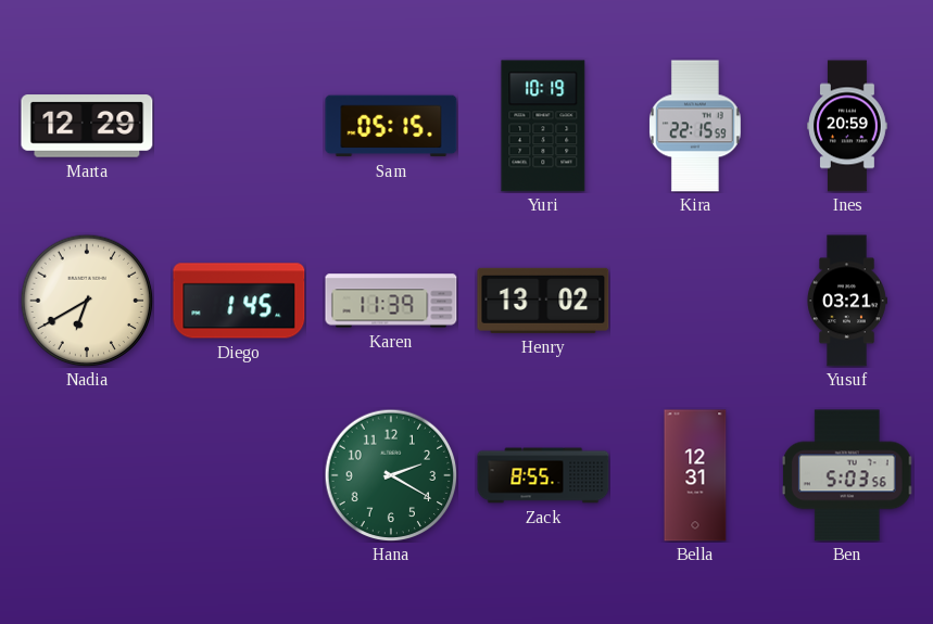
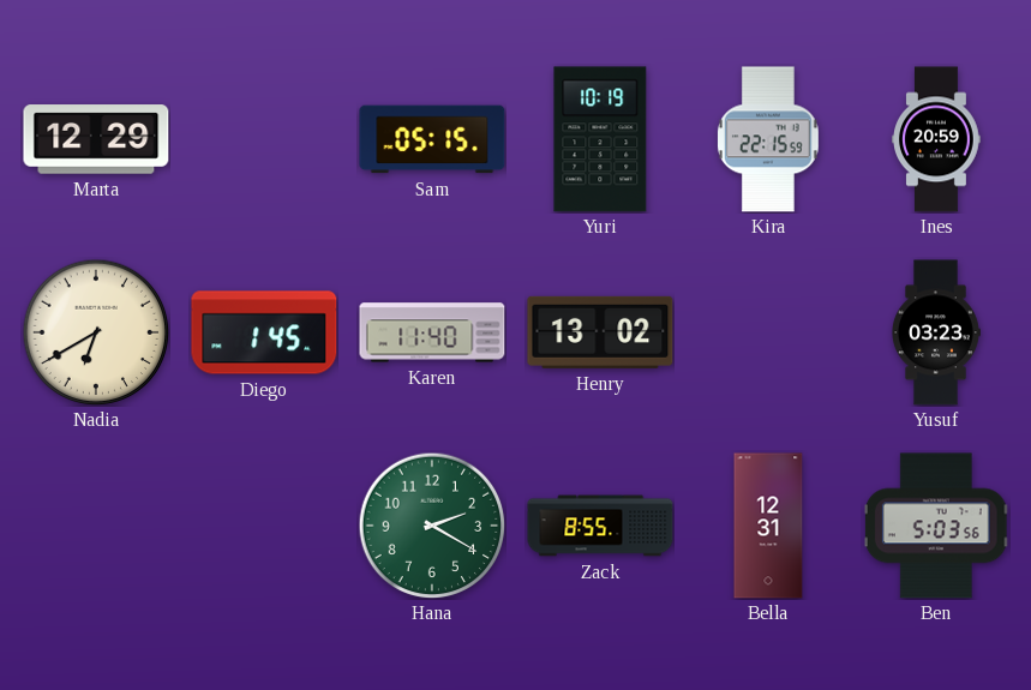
Karen: 11:39 -> 11:40
Yusuf: 03:21 -> 03:23
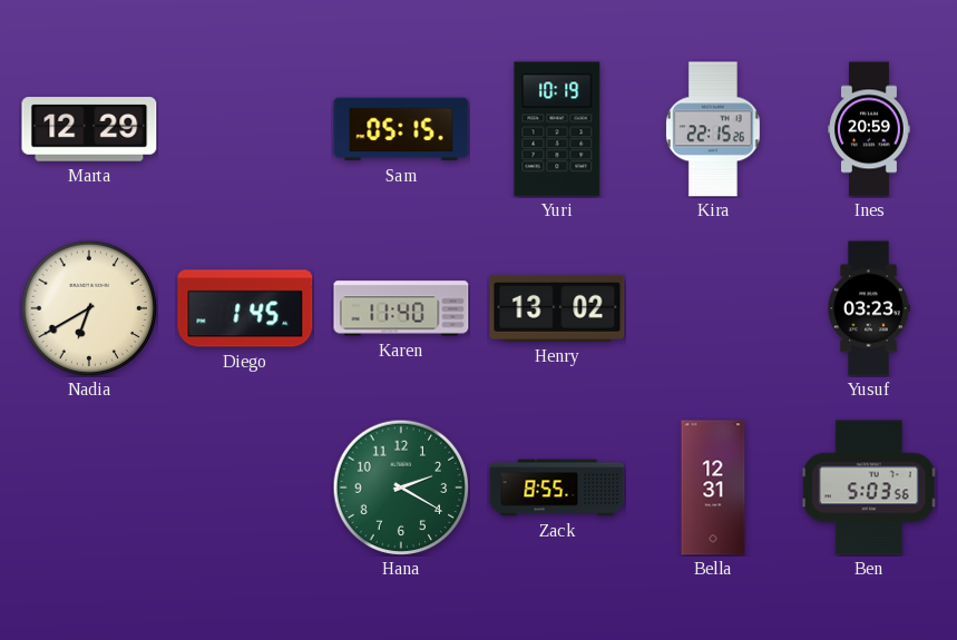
Kira: 22:15:59 -> 22:15:26
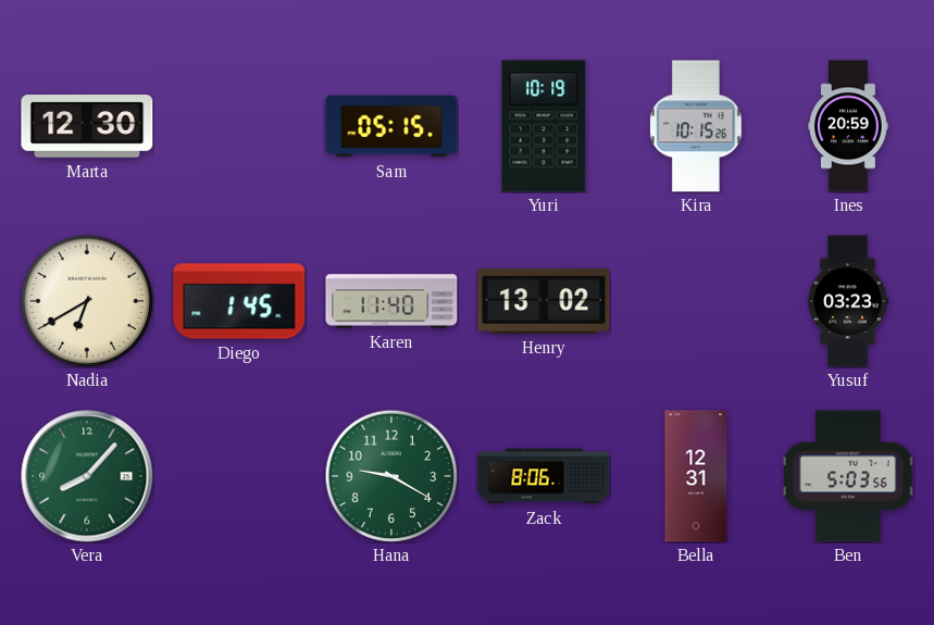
Marta: 12:29 -> 12:30
Kira: 22:15 -> 10:15
Vera: none -> 8:07
Hana: 2:20 -> 9:20
Zack: 8:55 -> 8:06
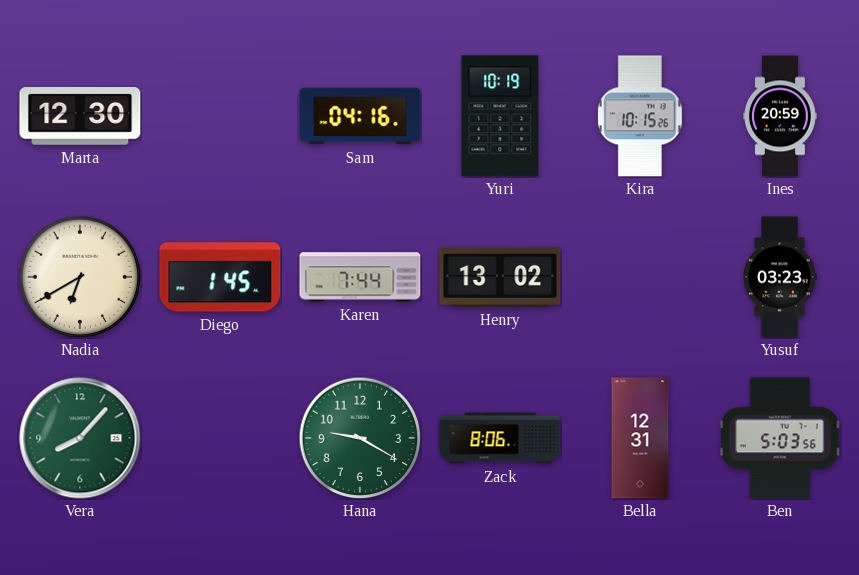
Sam: 05:15 -> 04:16
Karen: 11:40 -> 7:44
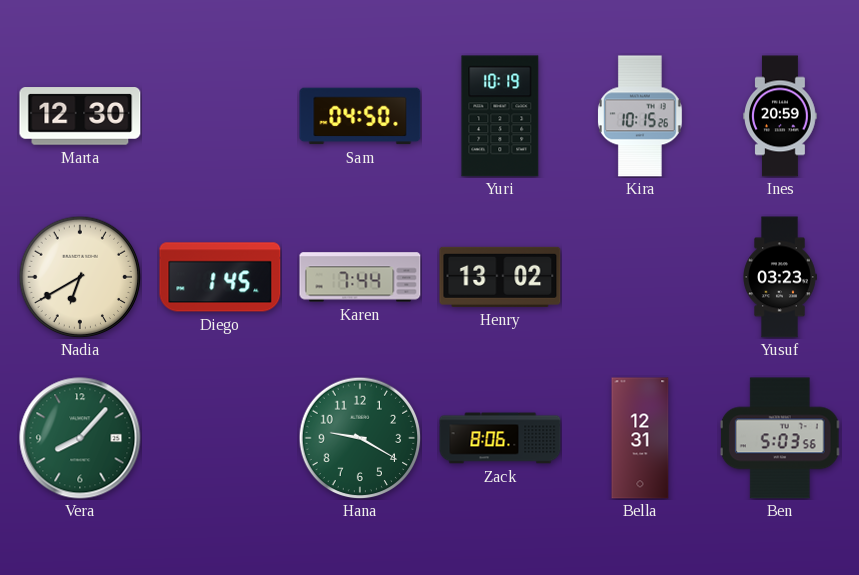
Sam: 04:16 -> 04:50
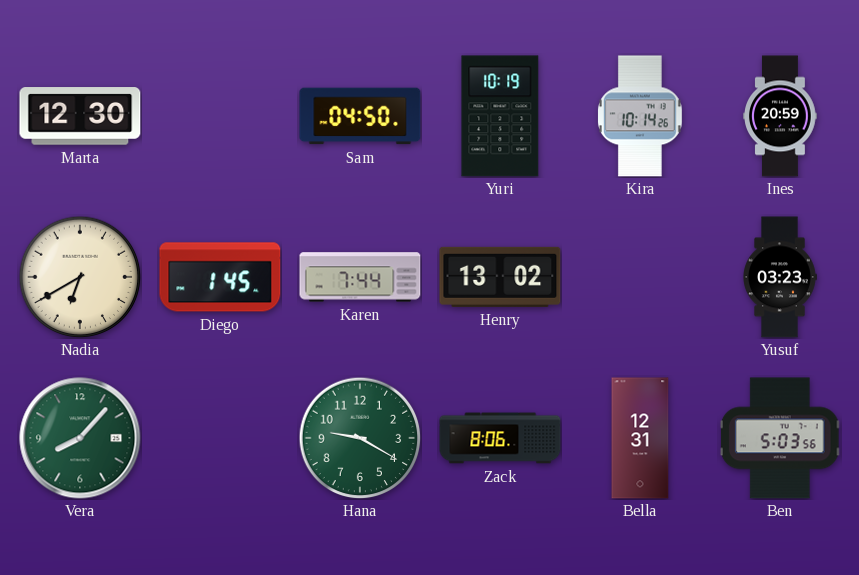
Kira: 10:15 -> 10:14
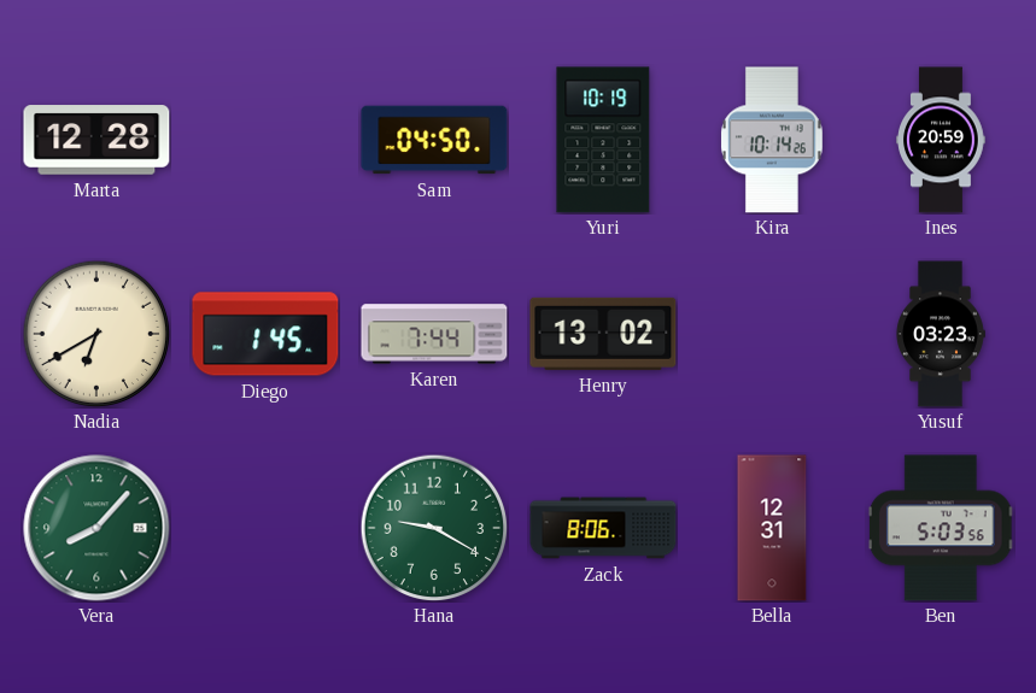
Marta: 12:30 -> 12:28
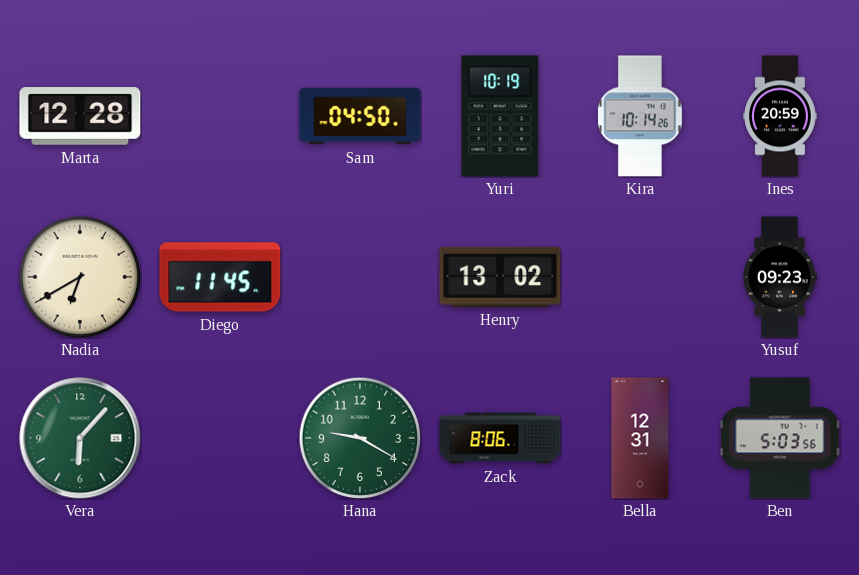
Diego: 1:45 -> 11:45
Karen: 7:44 -> none
Yusuf: 03:23 -> 09:23
Vera: 8:07 -> 6:07
